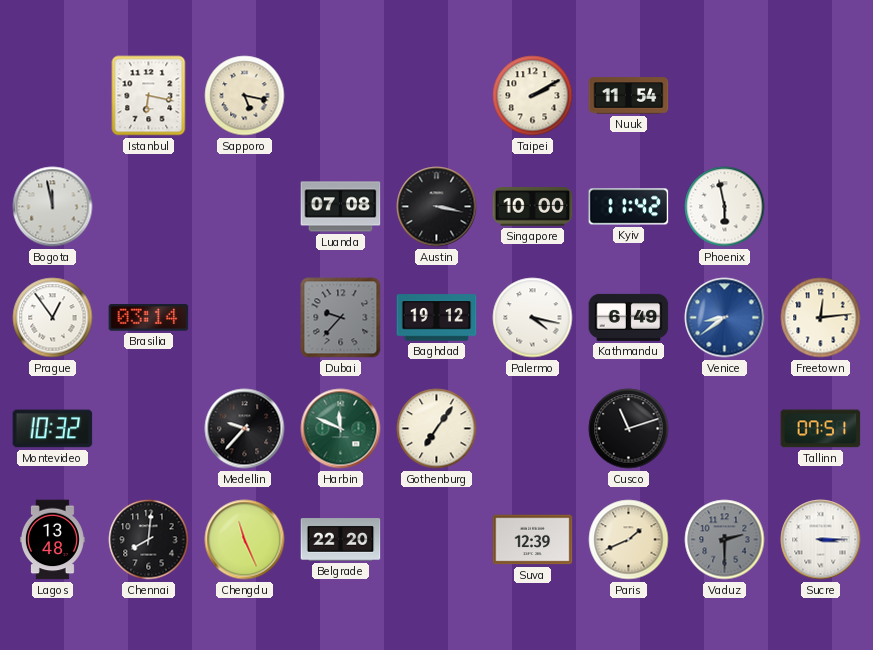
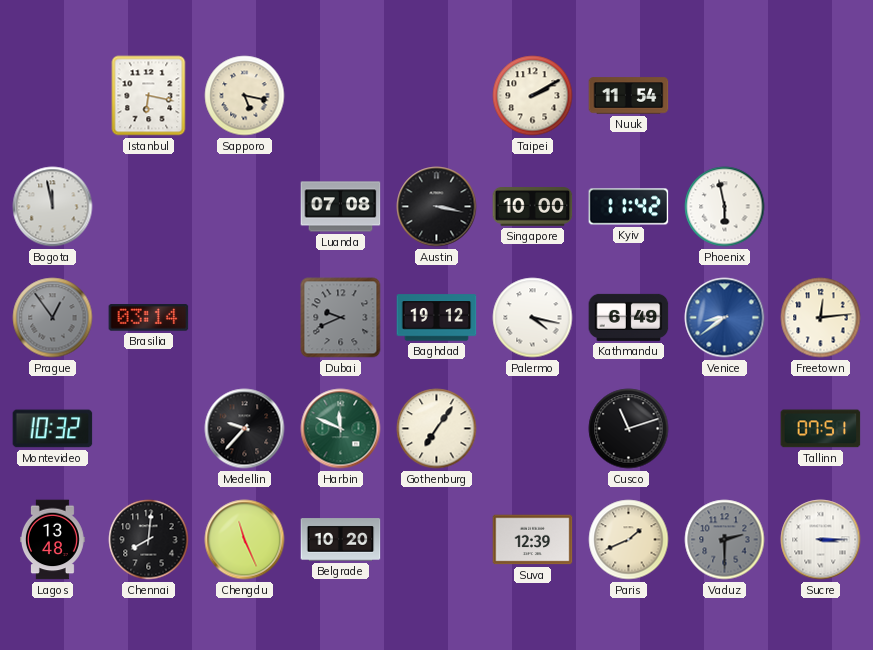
Prague dial: white -> grey
Dubai: 9:37 -> 9:41
Belgrade: 22:20 -> 10:20
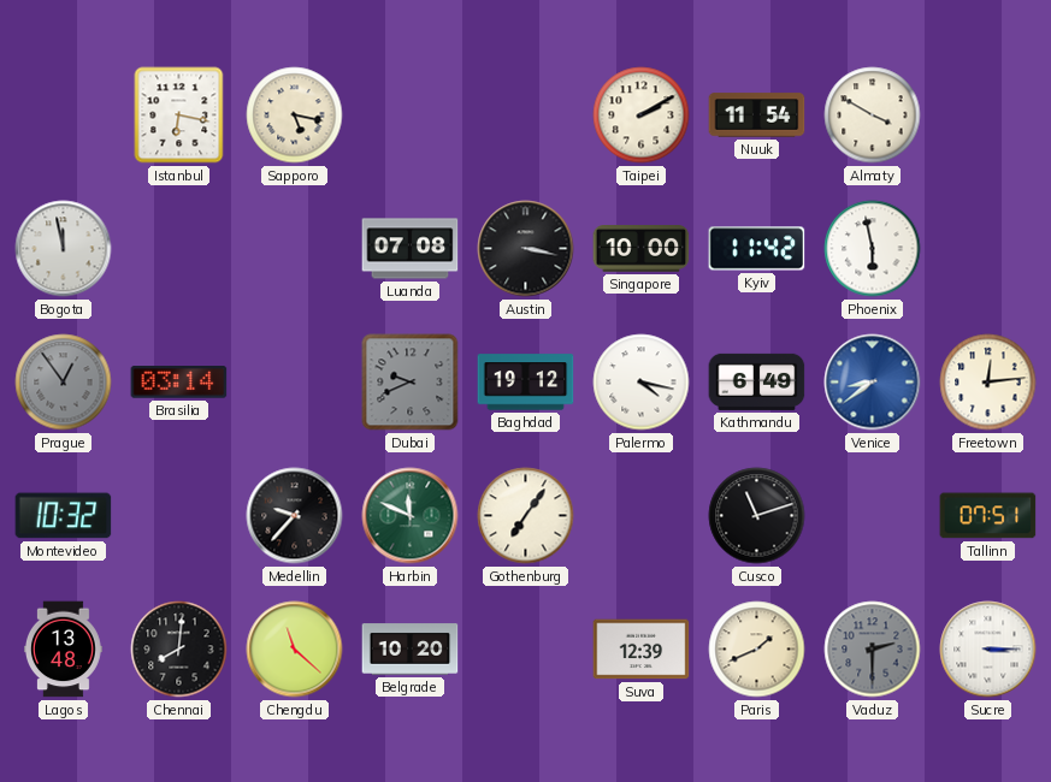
Almaty: none -> 3:50
Chengdu: 11:26 -> 11:22
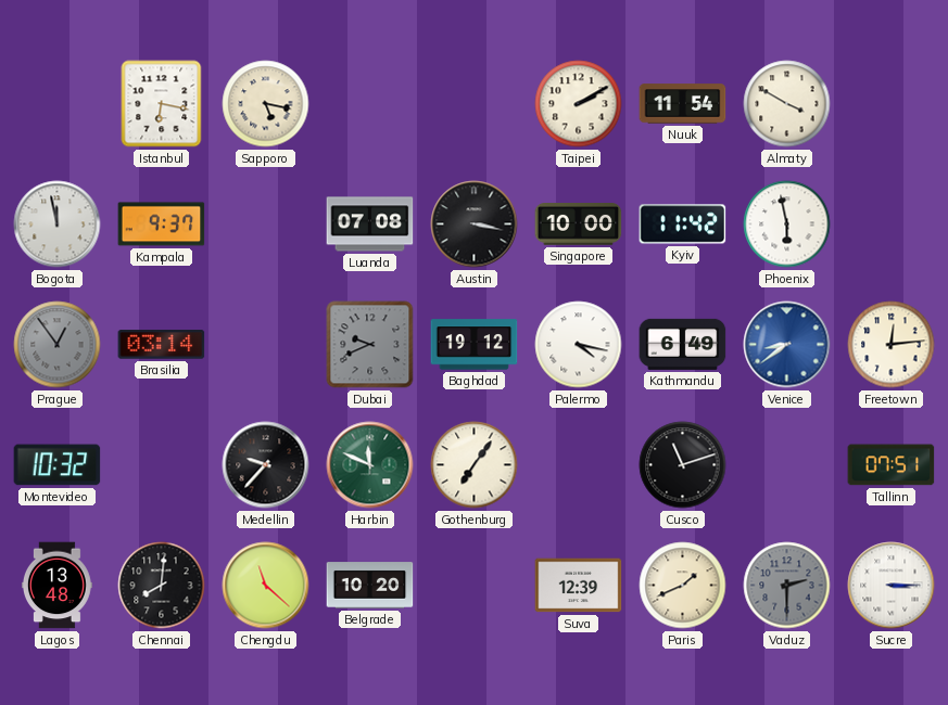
Kampala: none -> 9:37
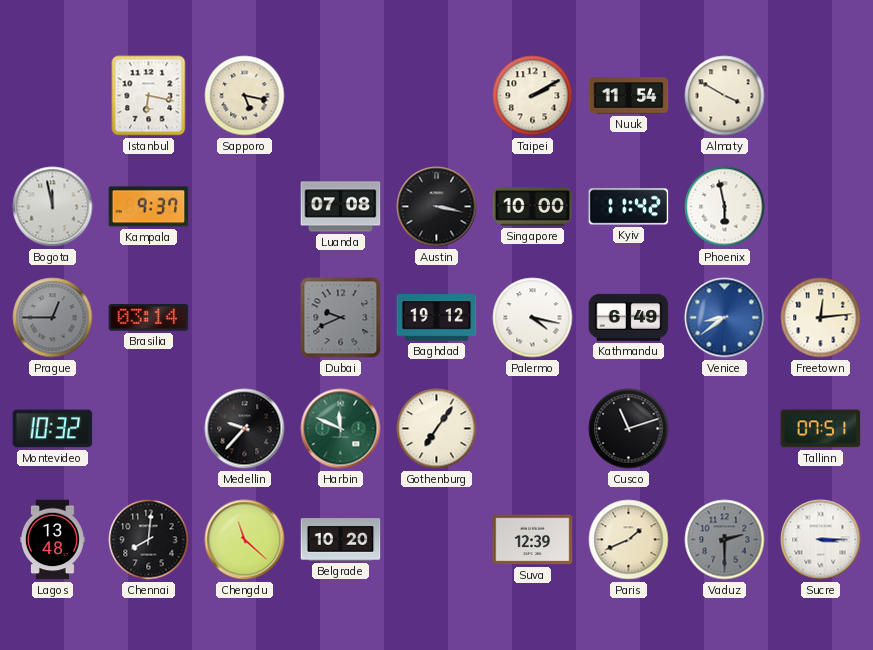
Prague: 12:54 -> 12:45
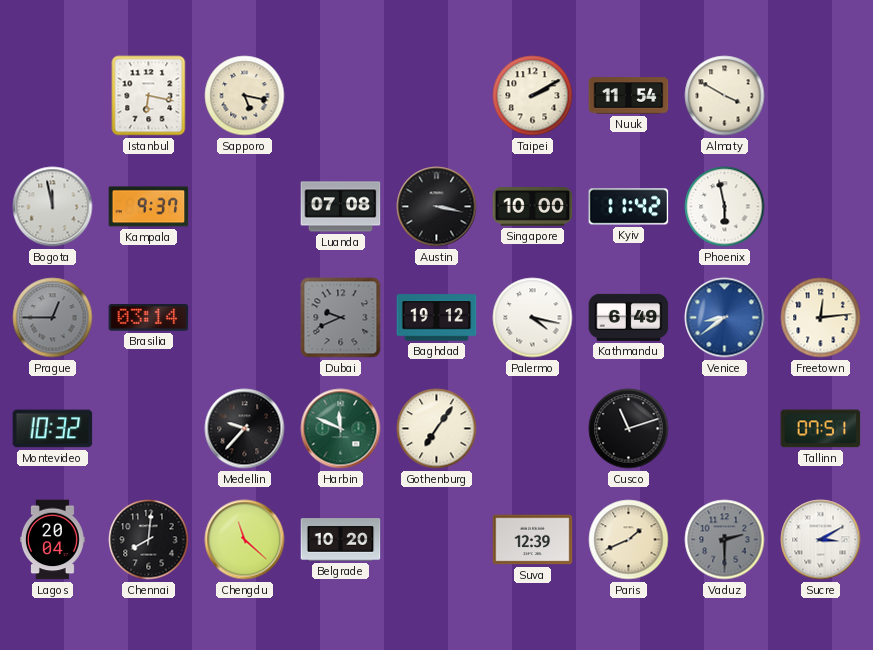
Lagos: 13:48 -> 20:04
Sucre: 3:15 -> 3:10
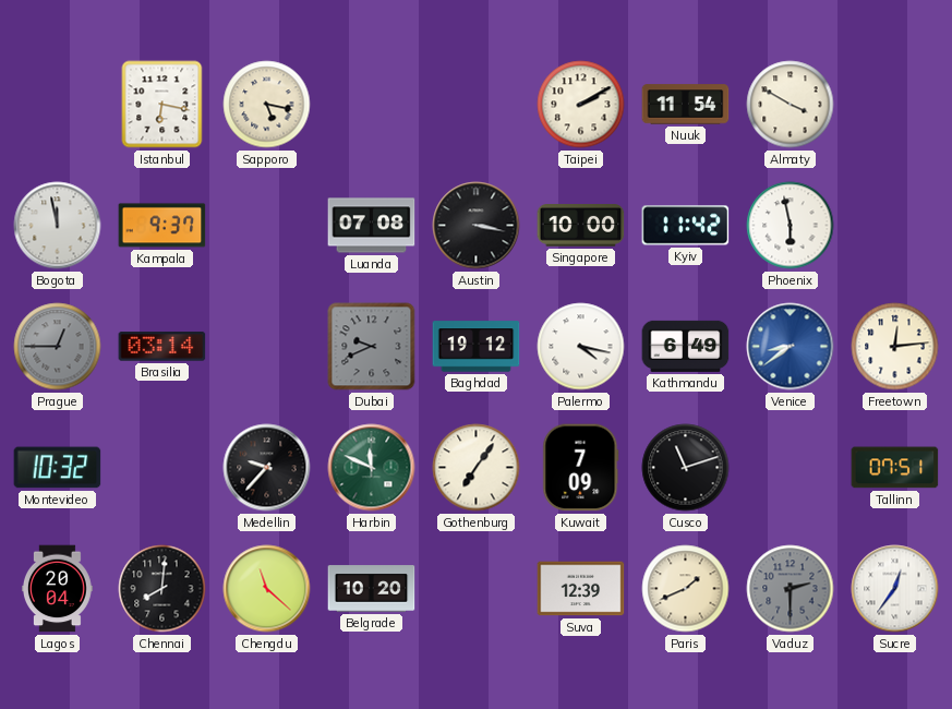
Kuwait: none -> 7:09
Sucre: 3:10 -> 12:36
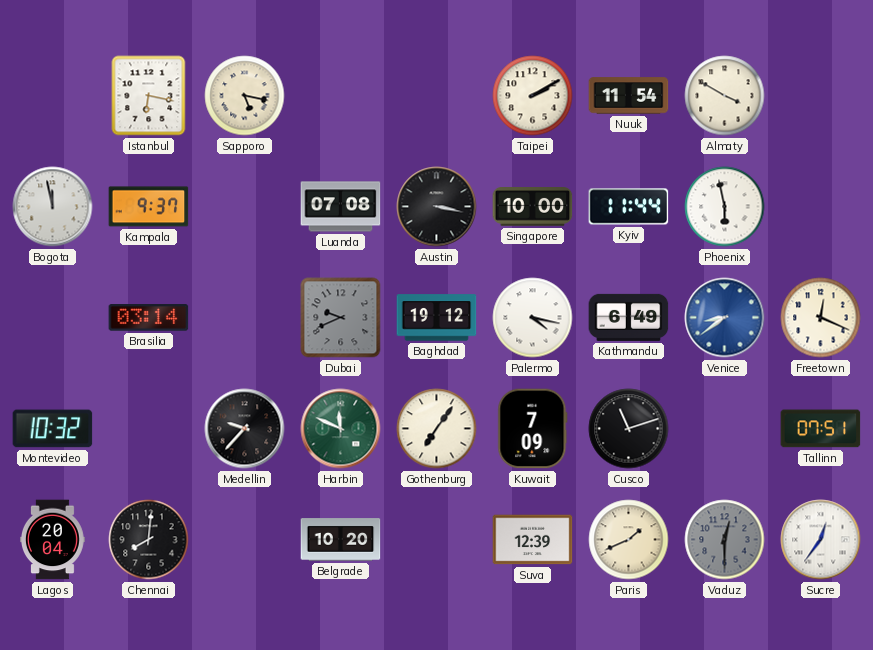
Kyiv: 11:42 -> 11:44
Prague: 12:45 -> none
Freetown: 12:14 -> 12:19
Chengdu: 11:22 -> none
Vaduz: 2:30 -> 12:30
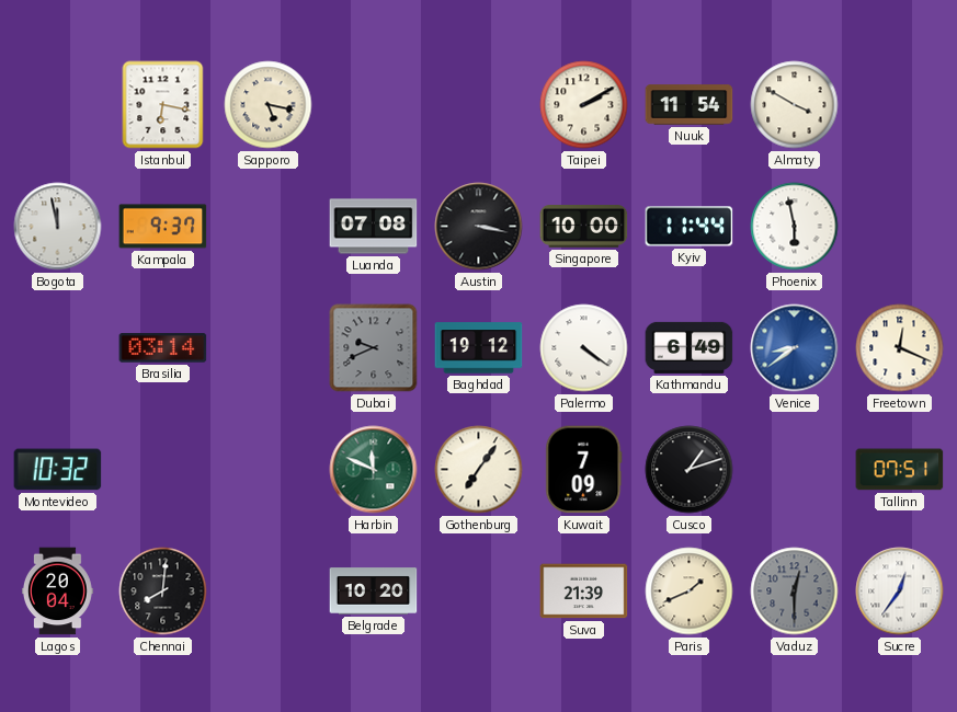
Palermo: 4:17 -> 4:21
Medellin: 9:37 -> none
Cusco: 11:12 -> 1:12
Suva: 12:39 -> 21:39
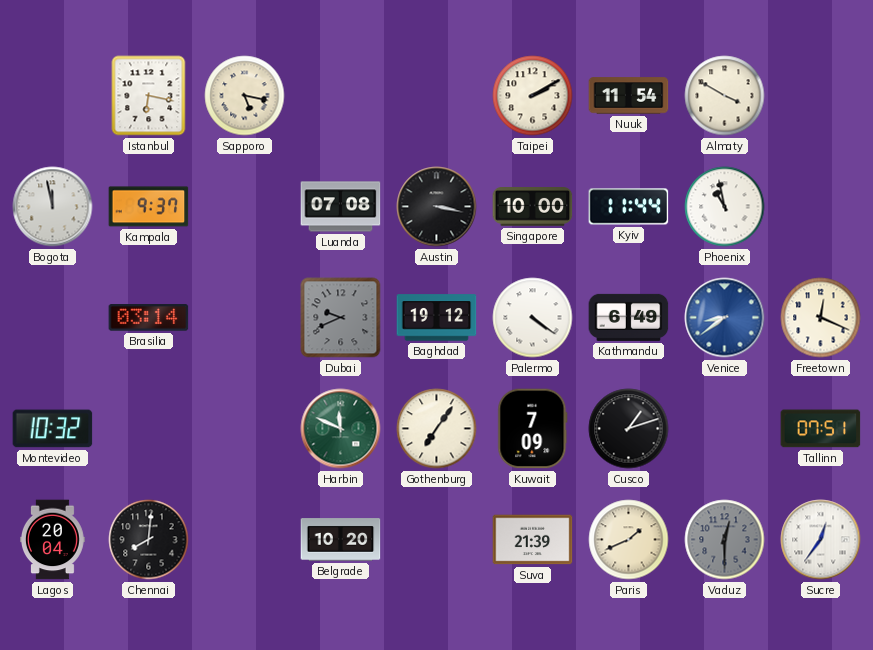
Phoenix: 5:58 -> 10:58
